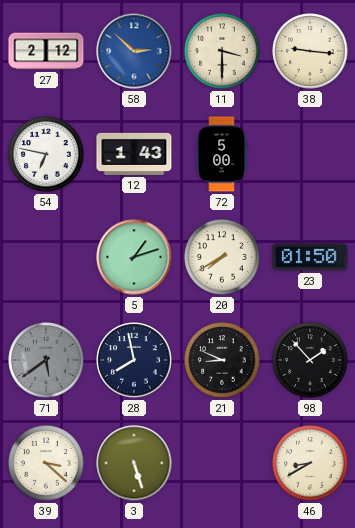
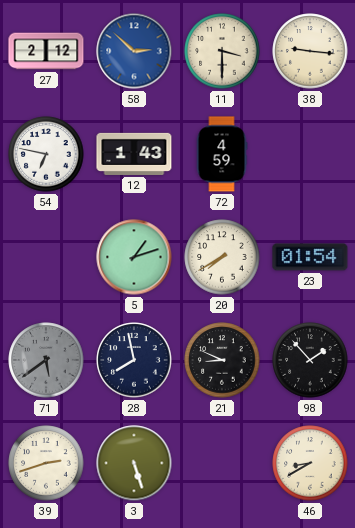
72: 5:00 -> 4:59
23: 01:50 -> 01:54
39: 3:22 -> 2:42
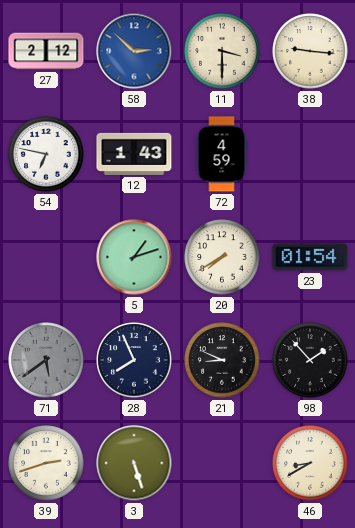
28: 7:58 -> 7:56
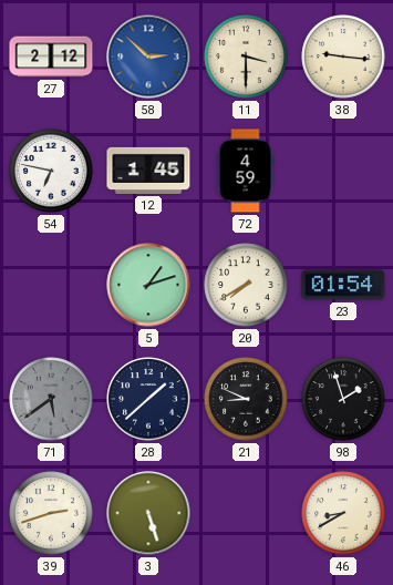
12: 1:43 -> 1:45
28: 7:56 -> 1:38
98: 1:53 -> 1:57
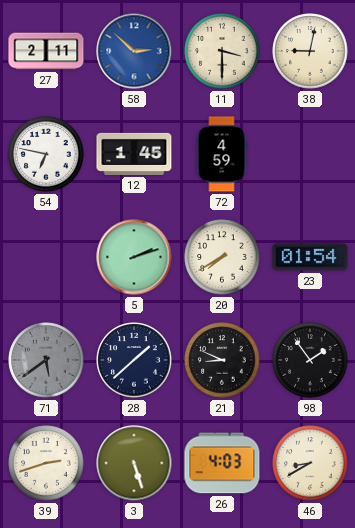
27: 2:12 -> 2:11
38: 9:16 -> 9:02
5: 1:12 -> 2:12
98: 1:57 -> 1:54
26: none -> 4:03
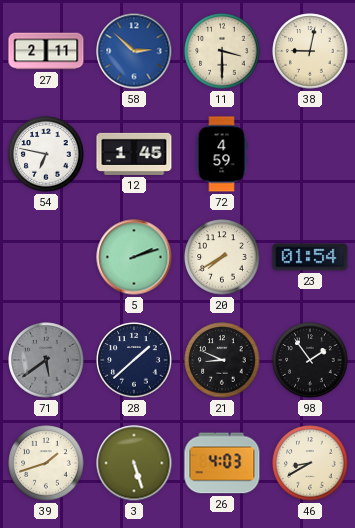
39: 2:42 -> 1:42
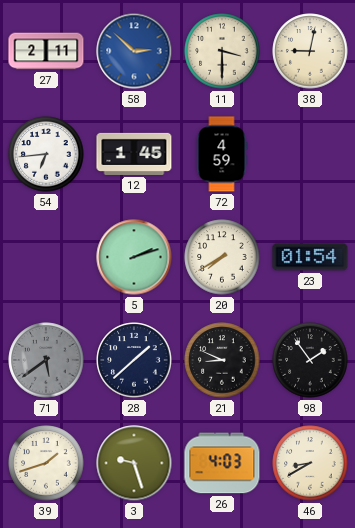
54: 6:47 -> 6:44
3: 5:27 -> 9:27
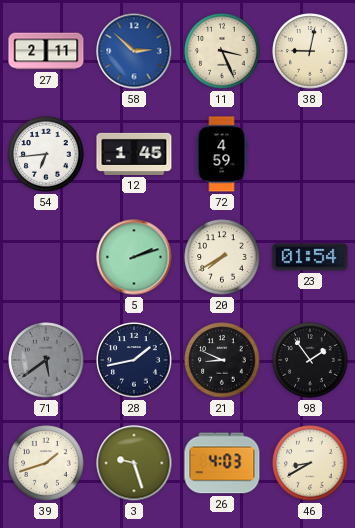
11: 3:30 -> 3:26
28: 1:38 -> 1:43
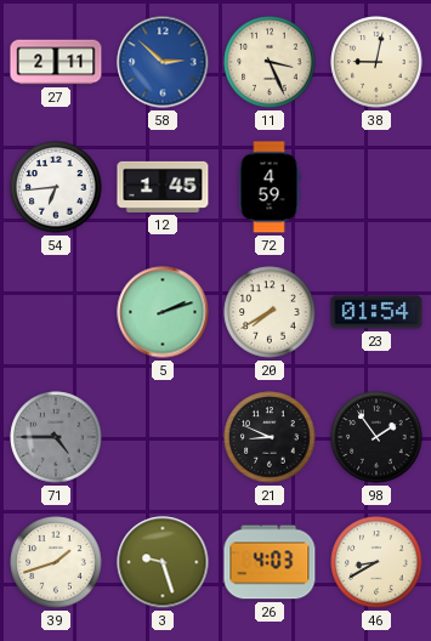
71: 5:39 -> 4:45
28: 1:43 -> none
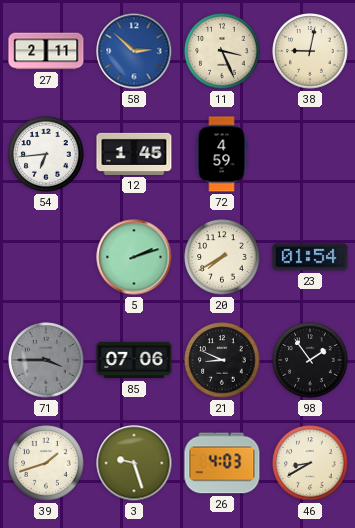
71: 4:45 -> 3:45
85: none -> 07:06
